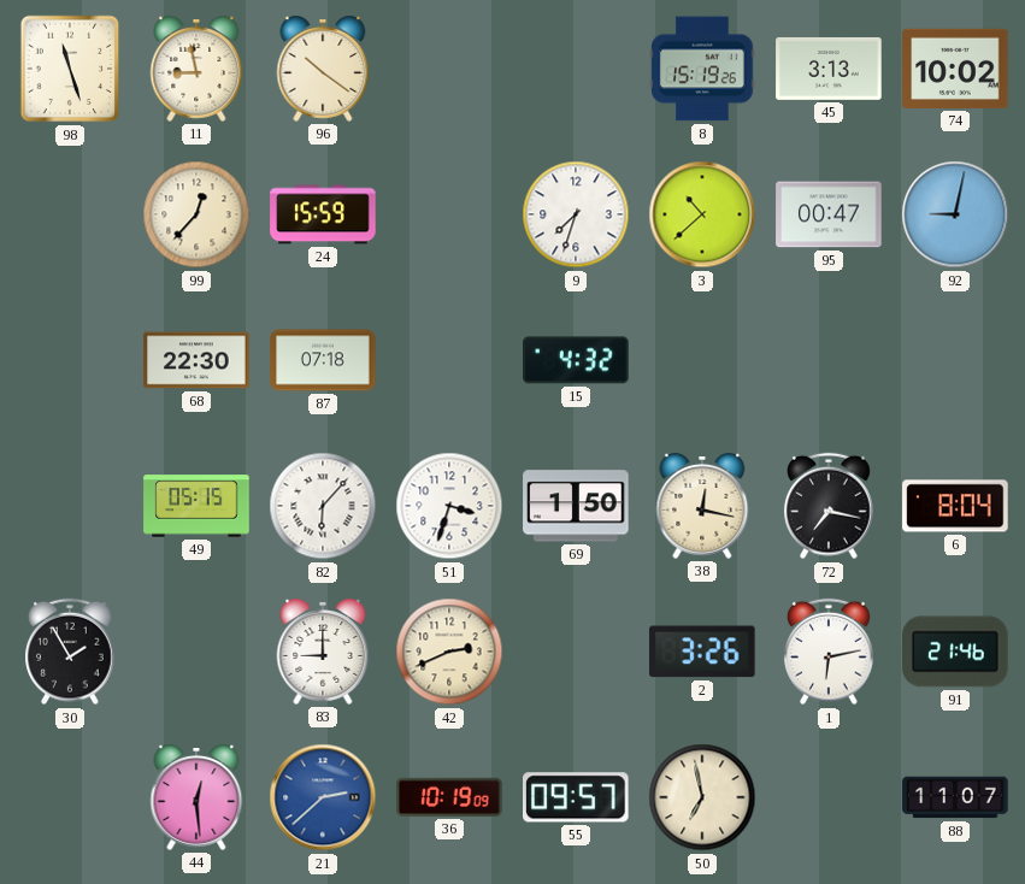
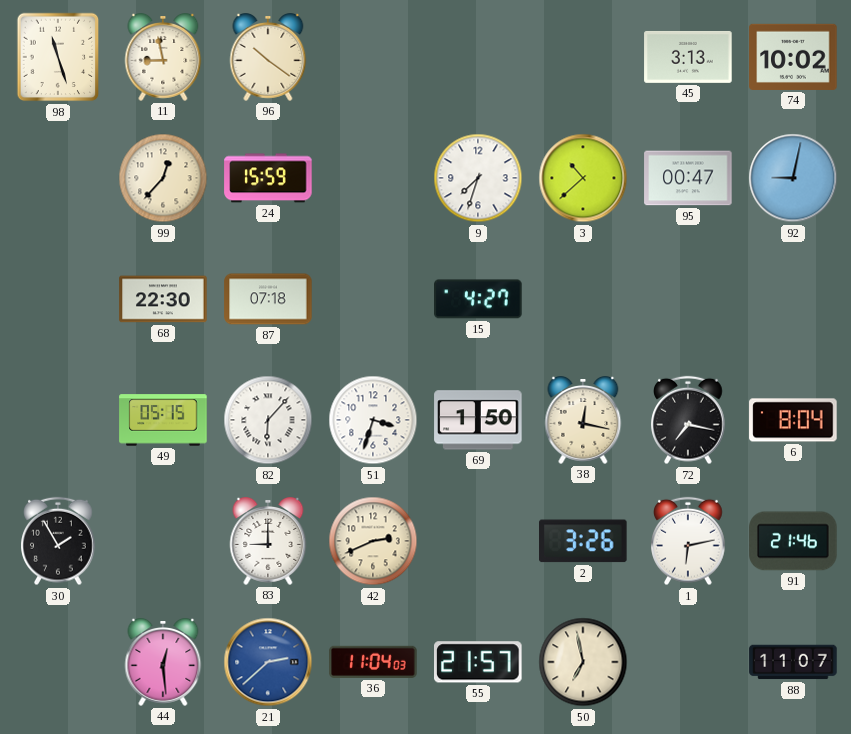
8: 15:19 -> none
15: 4:32 -> 4:27
36: 10:19 -> 11:04
55: 09:57 -> 21:57
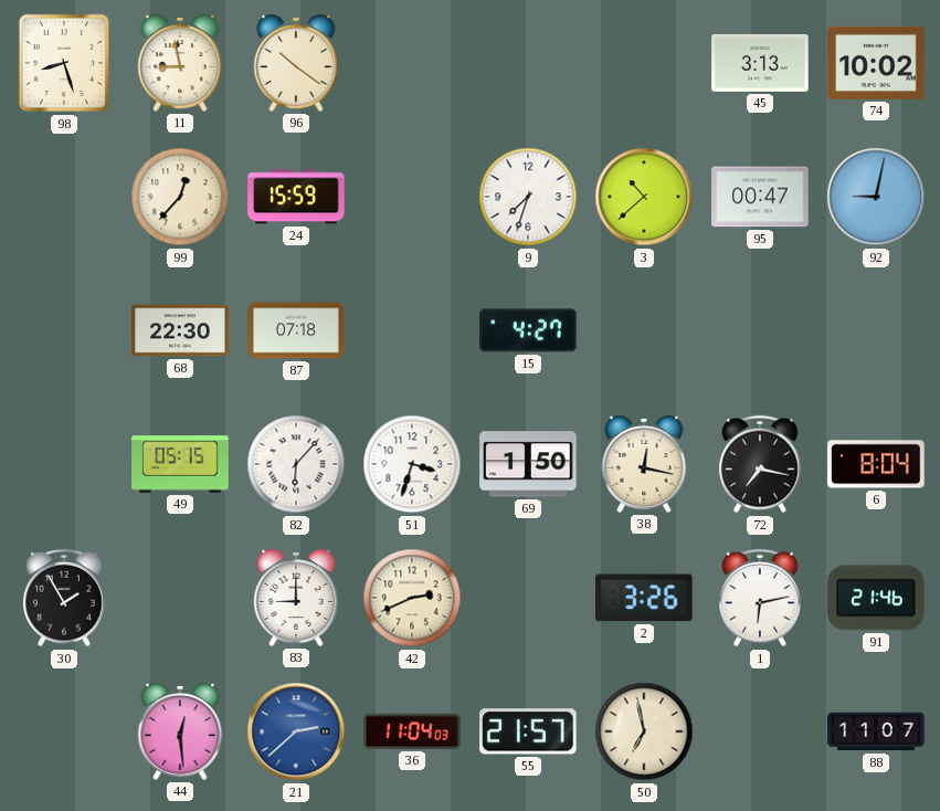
98: 11:27 -> 8:27
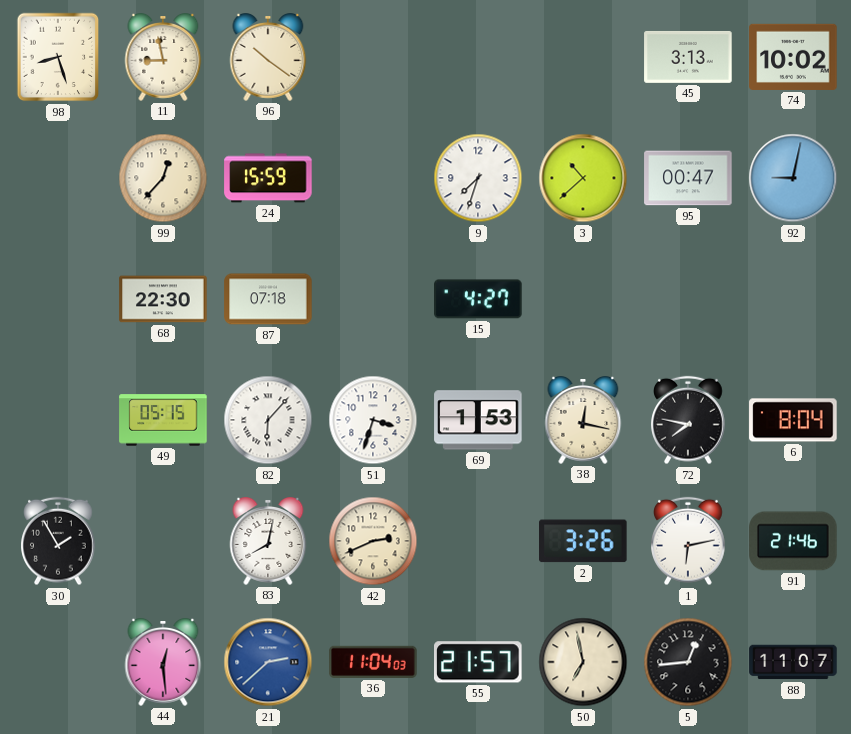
69: 1:50 -> 1:53
72: 7:17 -> 7:47
83: 9:00 -> 8:02
5: none -> 12:44
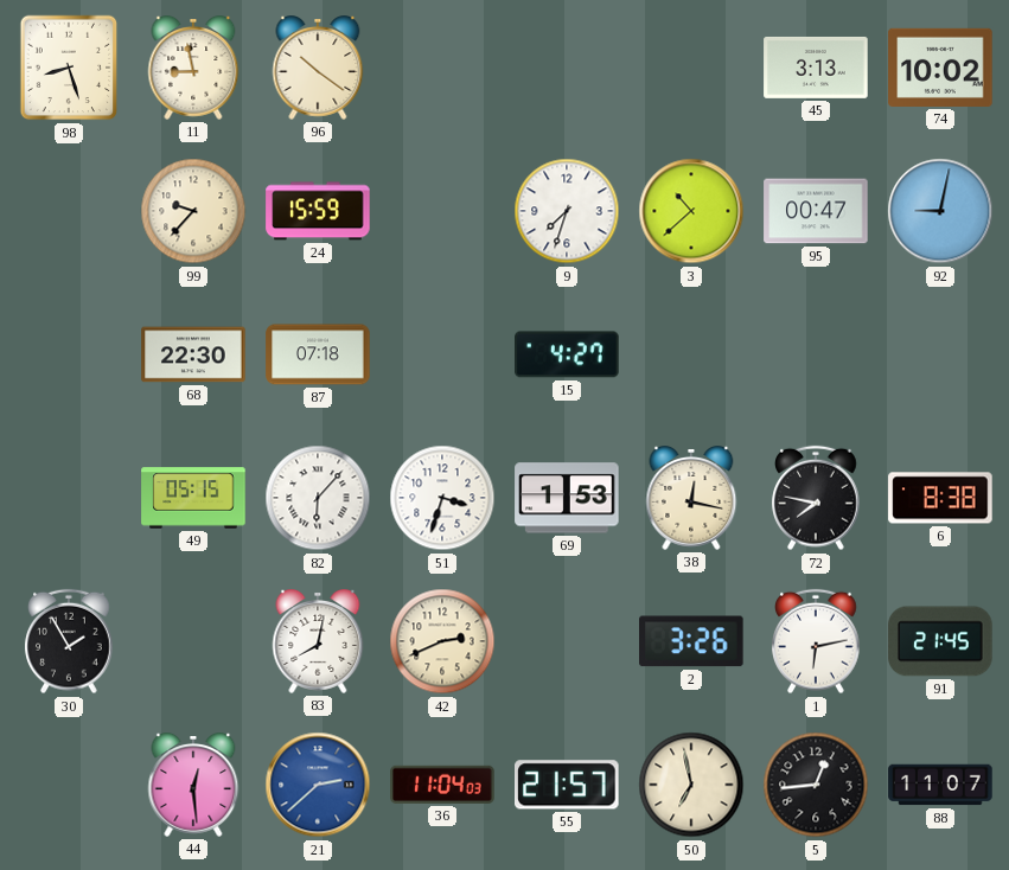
99: 12:37 -> 9:37
6: 8:04 -> 8:38
91: 21:46 -> 21:45
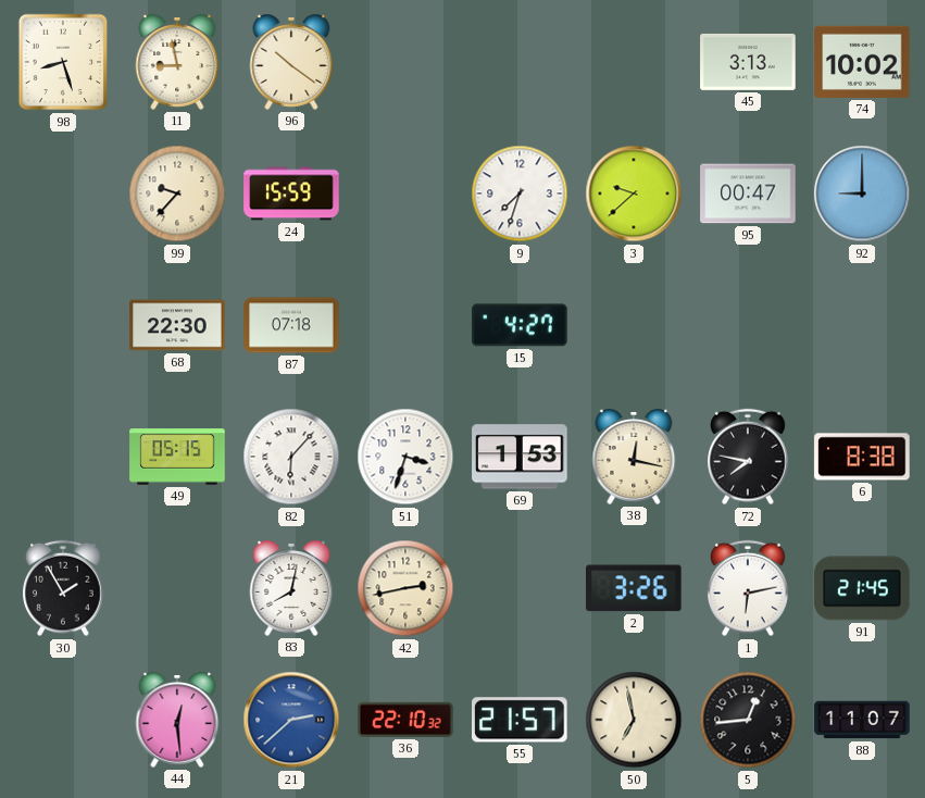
3: 10:38 -> 9:38
92: 9:02 -> 9:00
42: 2:41 -> 2:43
36: 11:04 -> 22:10
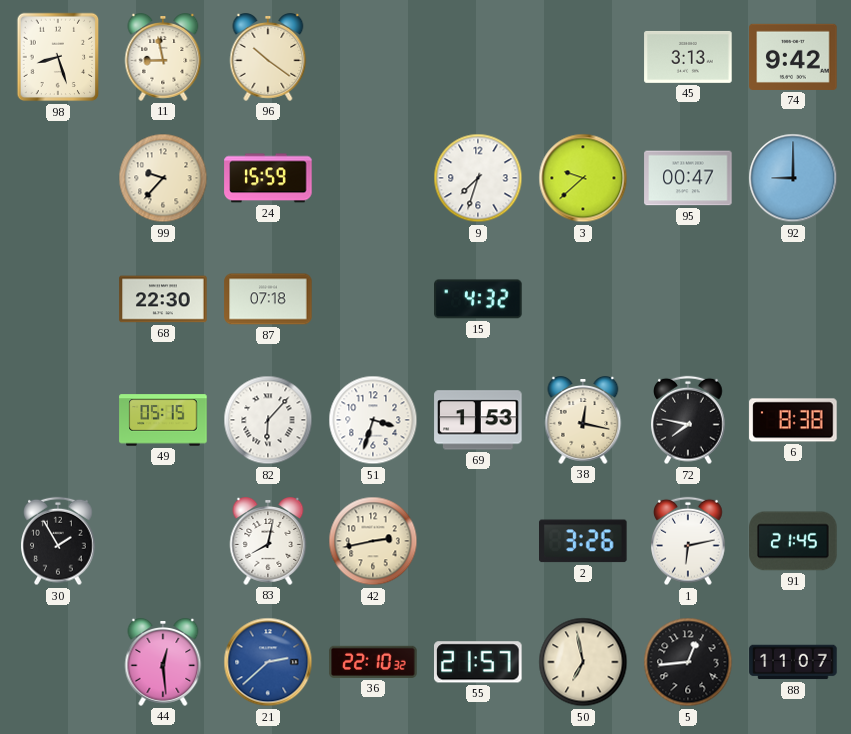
74: 10:02 -> 9:42
15: 4:27 -> 4:32
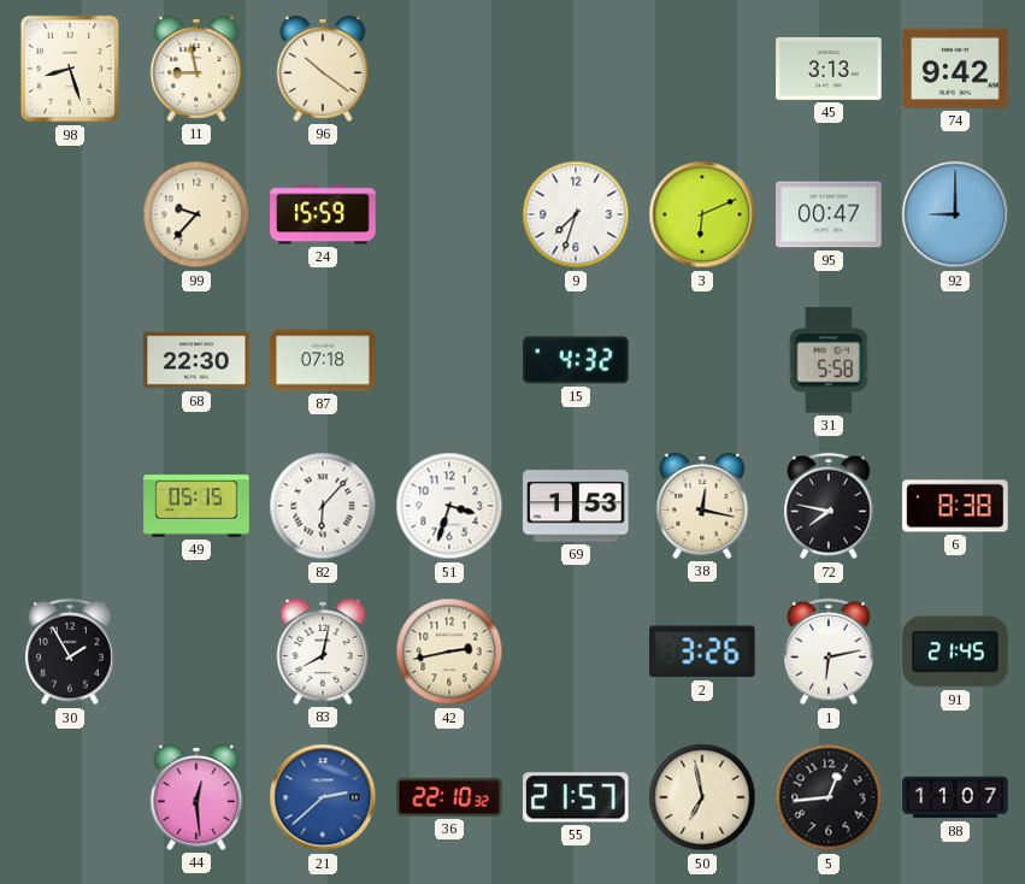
3: 9:38 -> 6:11
31: none -> 5:58
